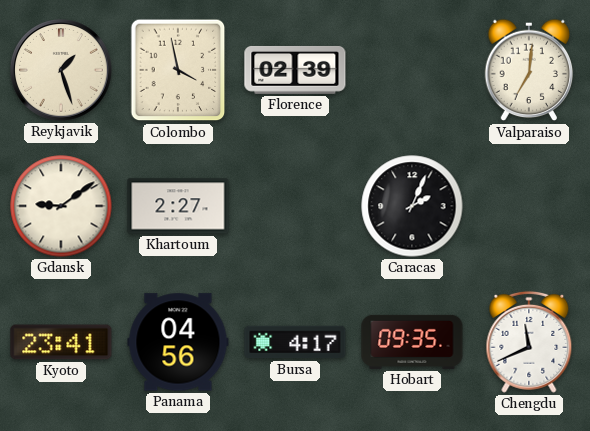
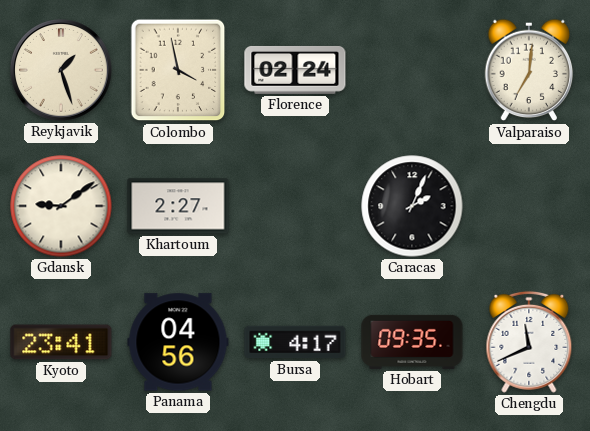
Florence: 02:39 -> 02:24
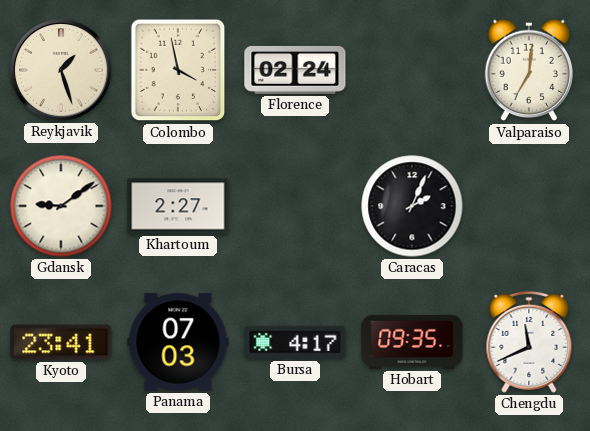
Panama: 04:56 -> 07:03
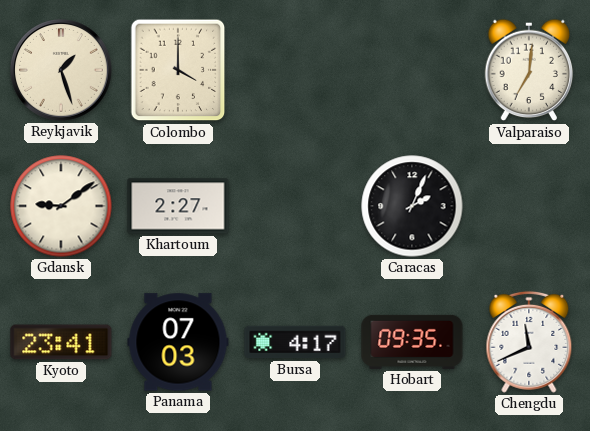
Colombo: 3:58 -> 4:00
Florence: 02:24 -> none
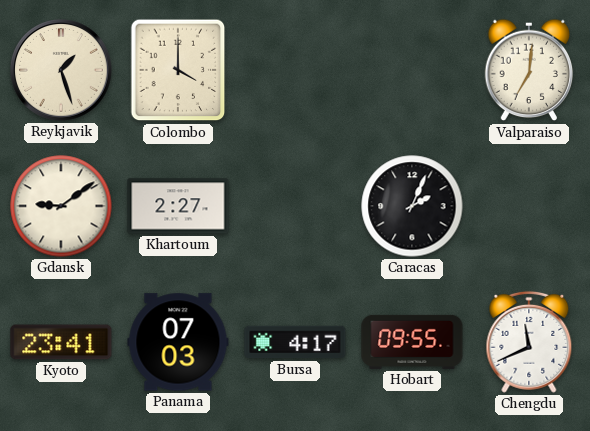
Hobart: 09:35 -> 09:55
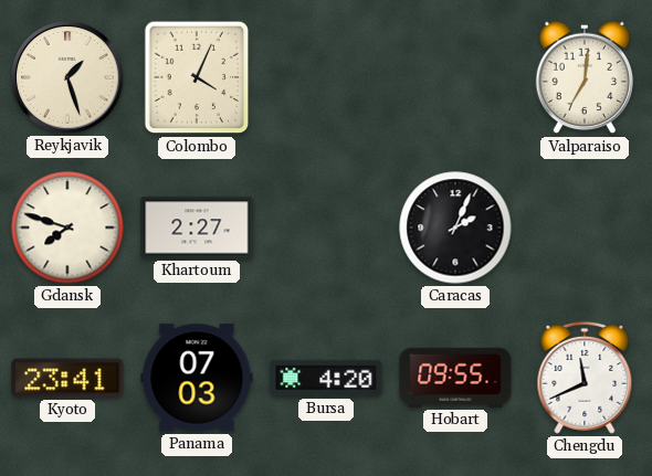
Colombo: 4:00 -> 4:04
Gdansk: 9:09 -> 7:48
Bursa: 4:17 -> 4:20
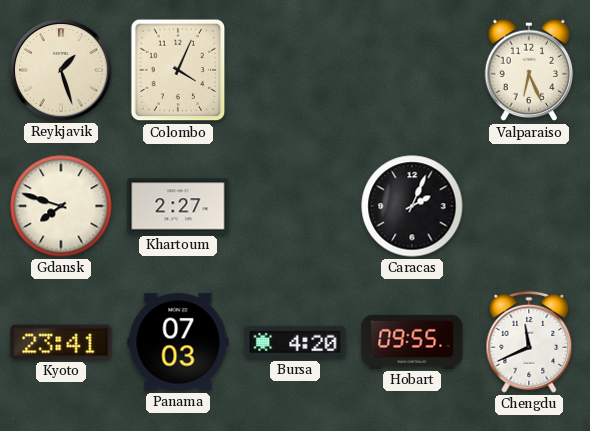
Valparaiso: 7:01 -> 6:26
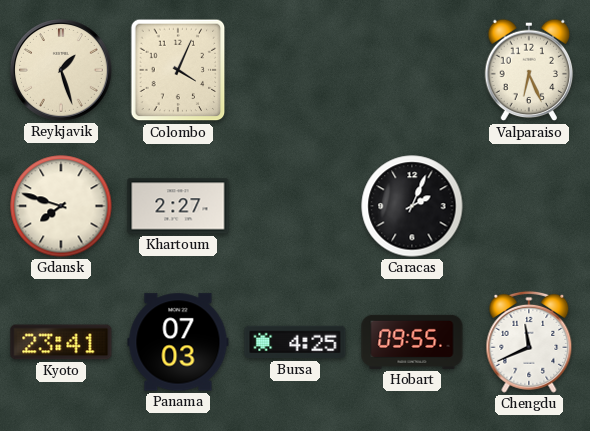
Bursa: 4:20 -> 4:25
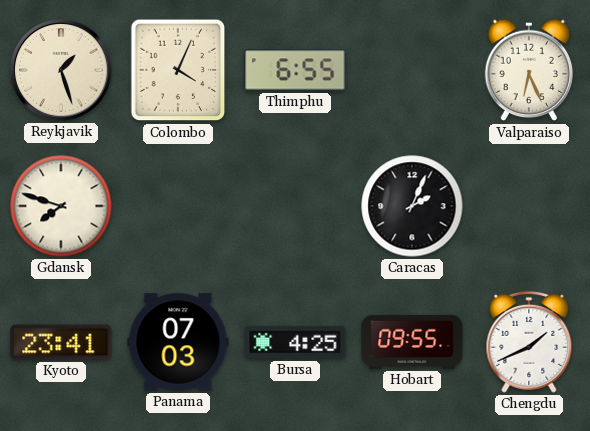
Thimphu: none -> 6:55
Khartoum: 2:27 -> none
Chengdu: 11:41 -> 1:41
